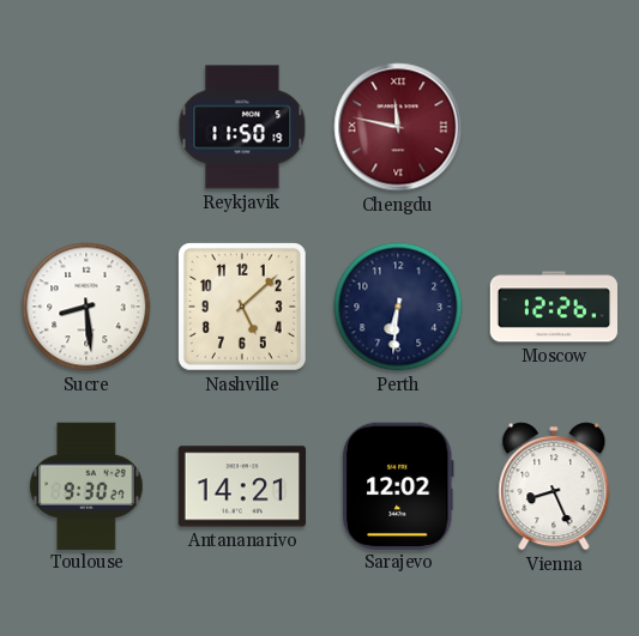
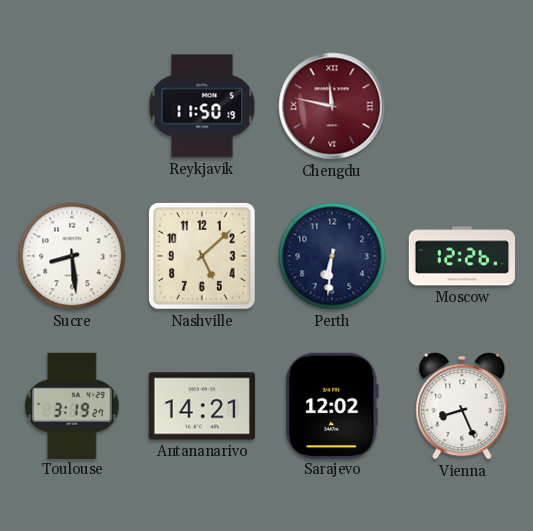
Toulouse: 9:30 -> 3:19
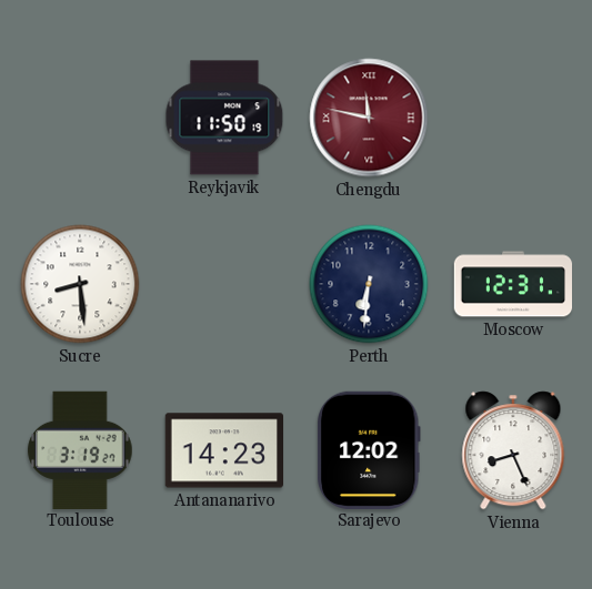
Nashville: 5:08 -> none
Moscow: 12:26 -> 12:31
Antananarivo: 14:21 -> 14:23
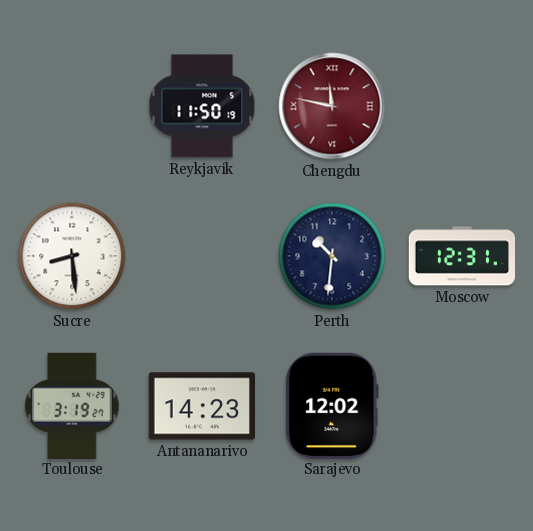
Perth: 6:31 -> 10:31
Vienna: 8:26 -> none
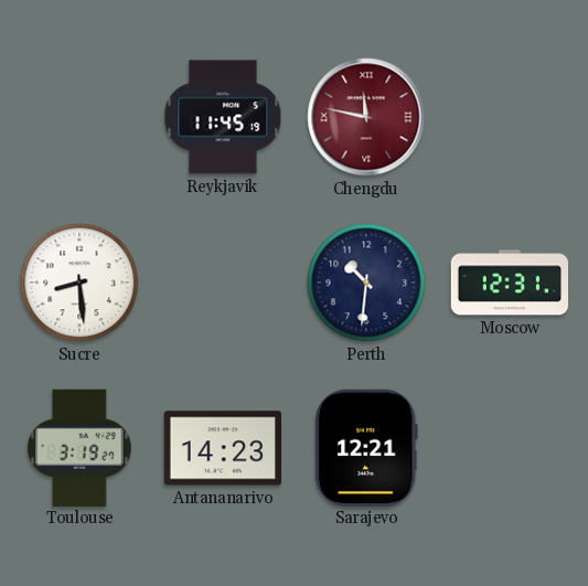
Reykjavik: 11:50 -> 11:45
Sarajevo: 12:02 -> 12:21
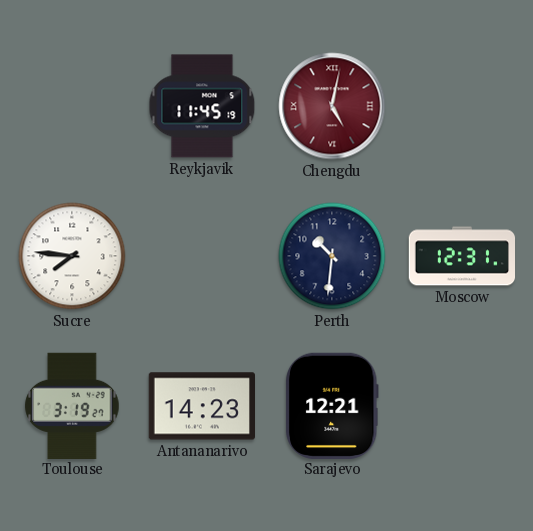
Chengdu: 11:47 -> 5:02
Sucre: 8:29 -> 7:46
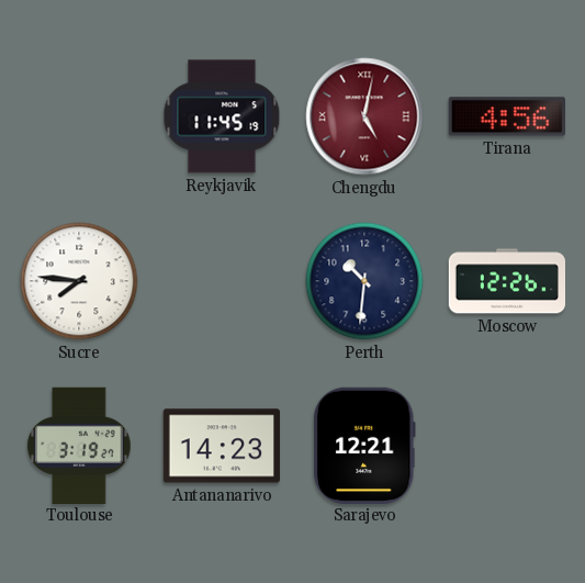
Tirana: none -> 4:56
Moscow: 12:31 -> 12:26
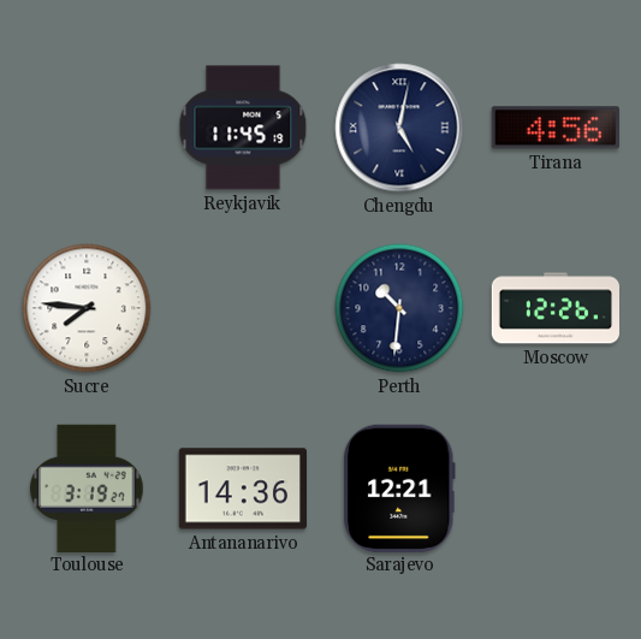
Chengdu dial: burgundy -> navy
Antananarivo: 14:23 -> 14:36
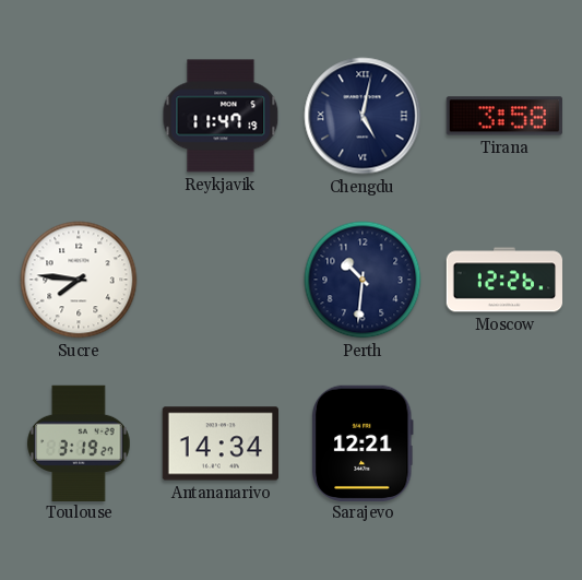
Reykjavik: 11:45 -> 11:47
Tirana: 4:56 -> 3:58
Antananarivo: 14:36 -> 14:34
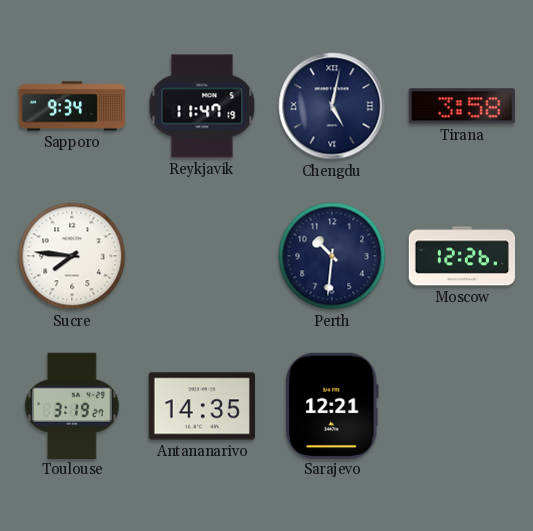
Sapporo: none -> 9:34
Antananarivo: 14:34 -> 14:35
